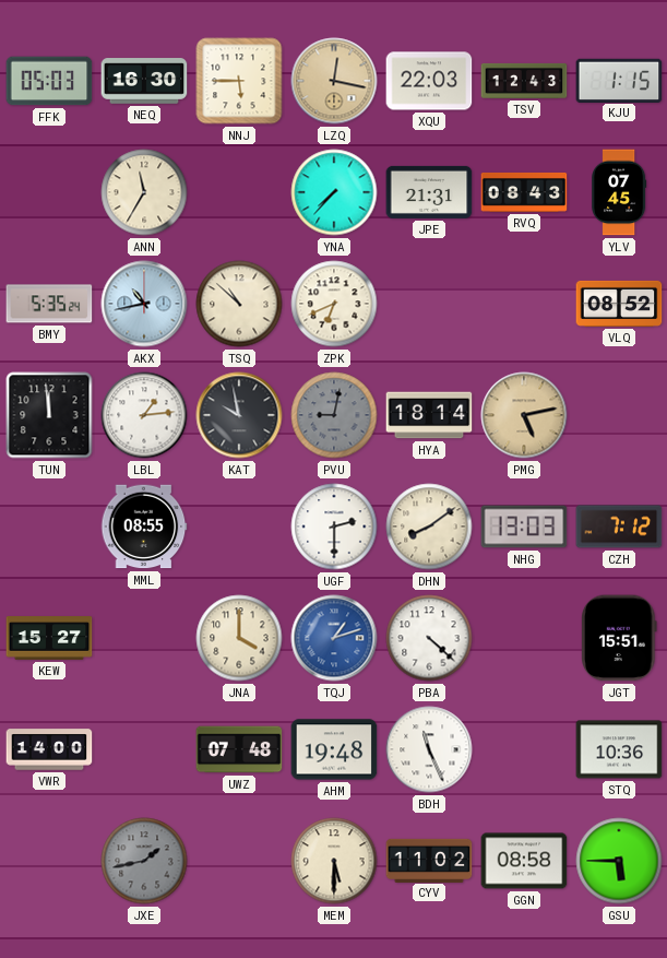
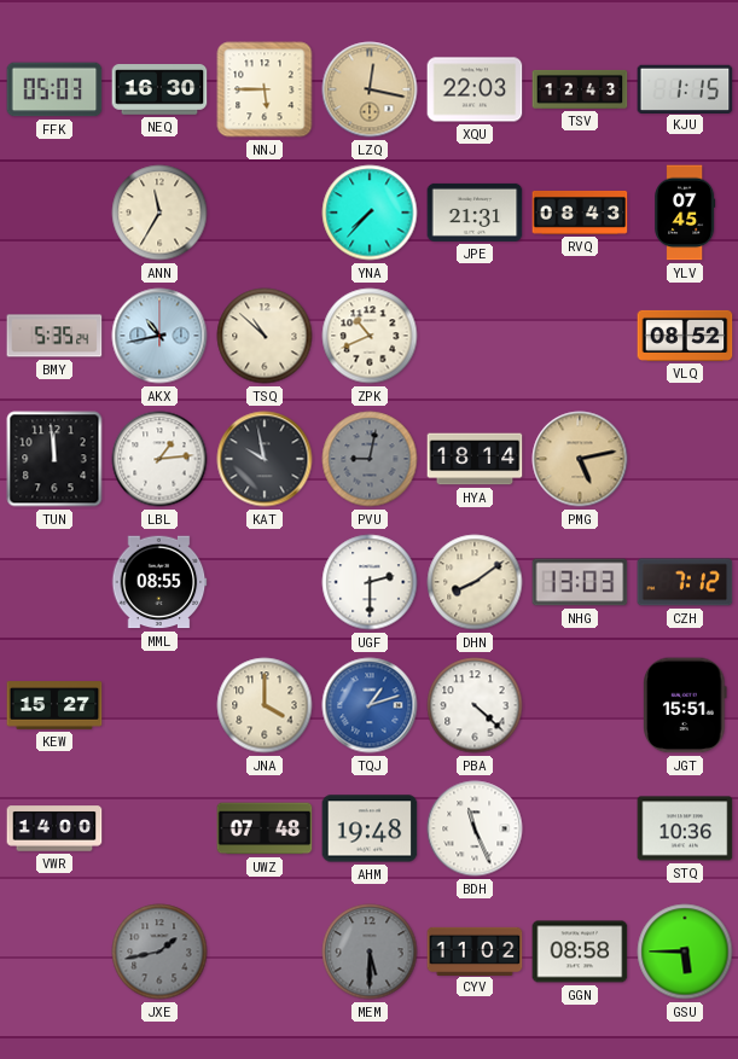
ZPK: 6:41 -> 10:41
MEM dial: cream -> grey
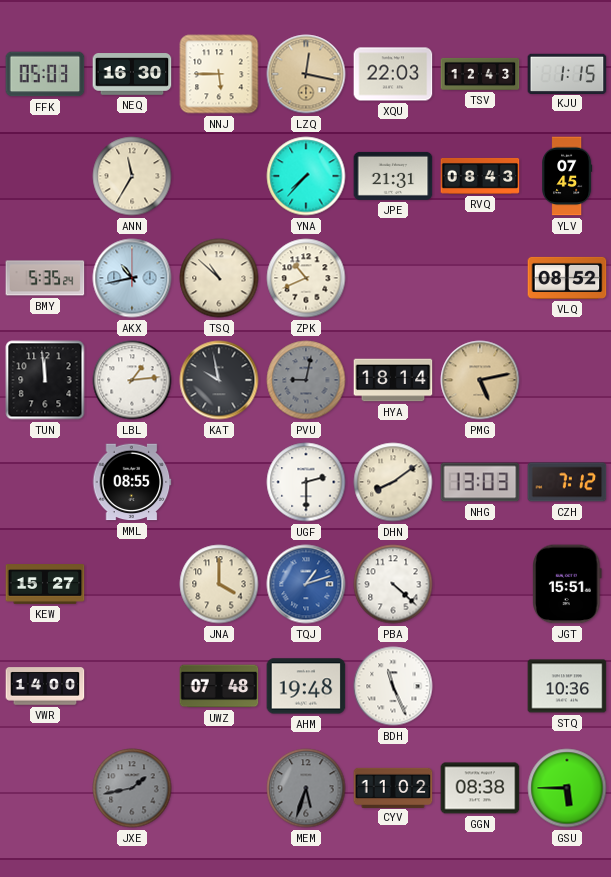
MEM: 5:30 -> 5:33
GGN: 08:58 -> 08:38
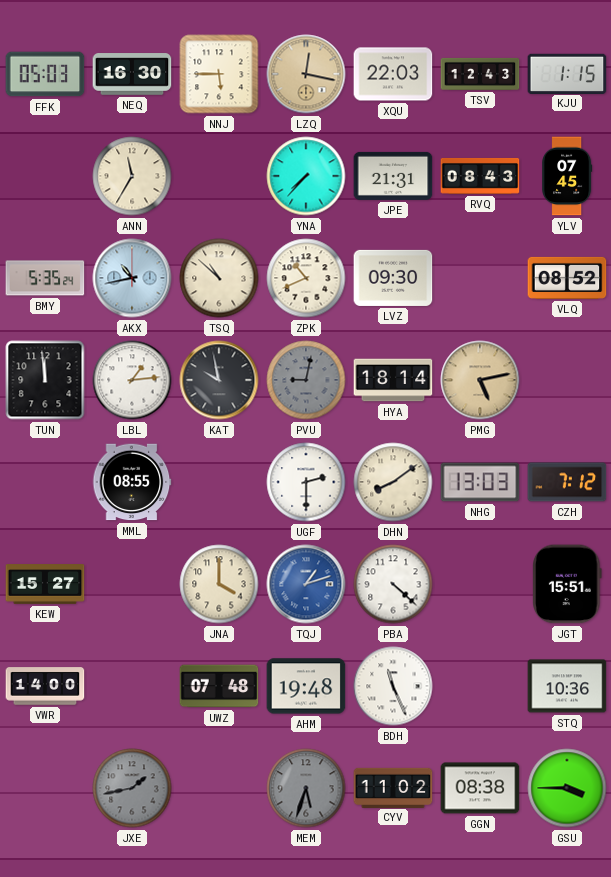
LVZ: none -> 09:30
GSU: 5:45 -> 3:45
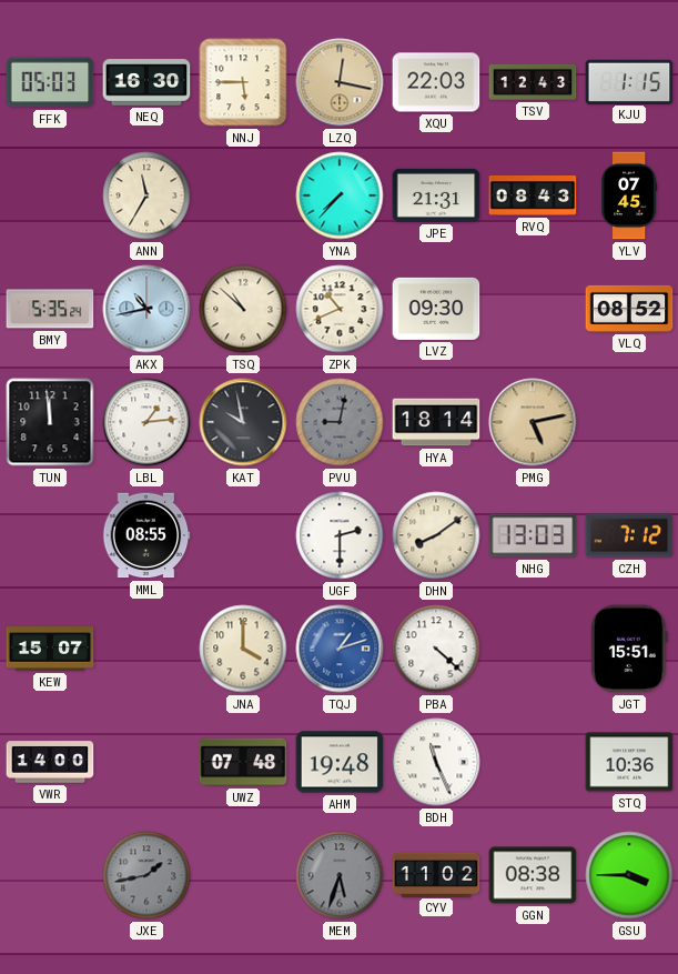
KEW: 15:27 -> 15:07
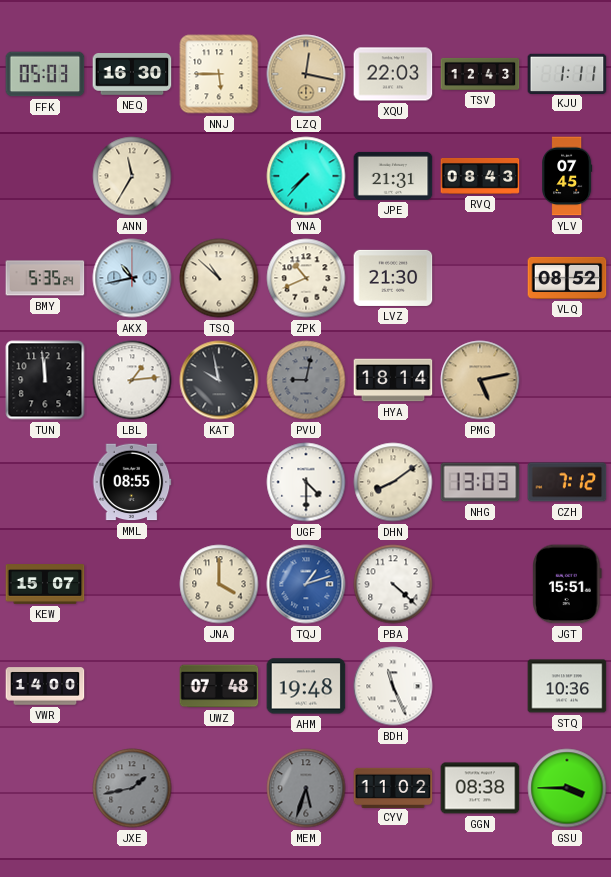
KJU: 1:15 -> 1:11
LVZ: 09:30 -> 21:30
UGF: 2:30 -> 4:30
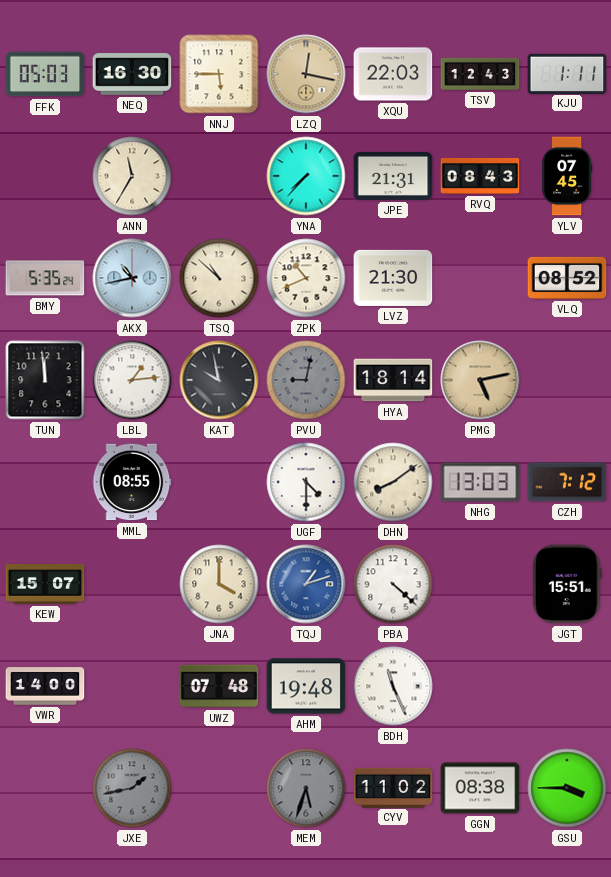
STQ: 10:36 -> none
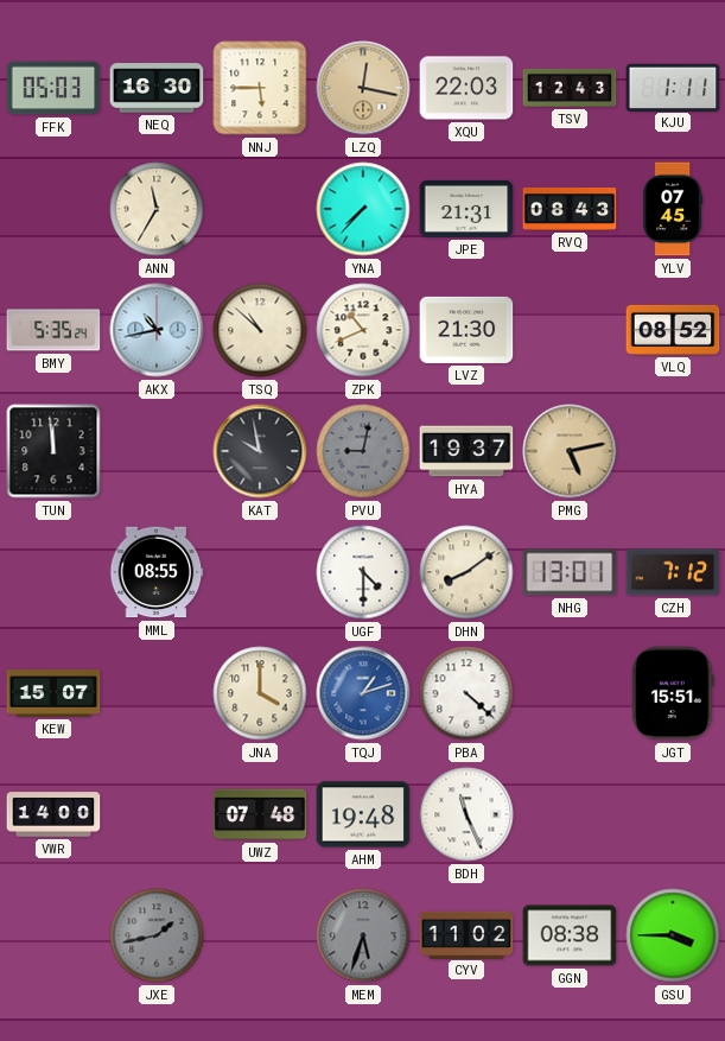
LBL: 1:14 -> none
HYA: 18:14 -> 19:37
NHG: 13:03 -> 13:01
